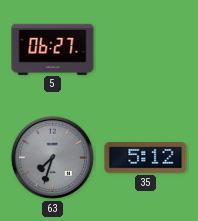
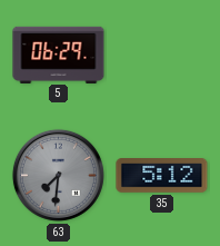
5: 06:27 -> 06:29
63: 7:33 -> 7:31
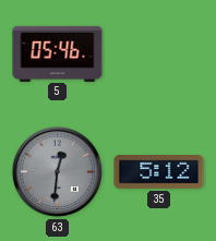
5: 06:29 -> 05:46
63: 7:31 -> 12:31
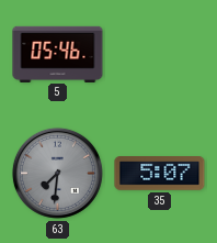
63: 12:31 -> 7:31
35: 5:12 -> 5:07
